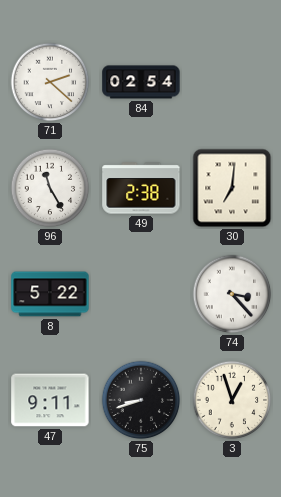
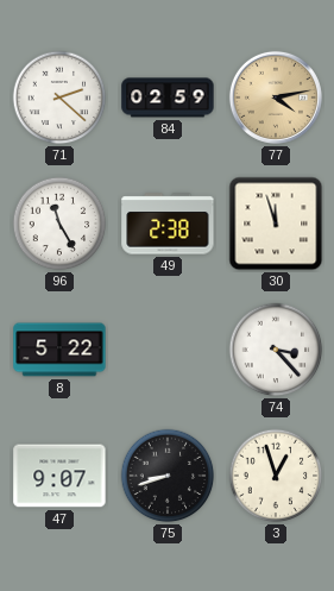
84: 02:54 -> 02:59
77: none -> 4:13
30: 7:01 -> 11:57
47: 9:11 -> 9:07
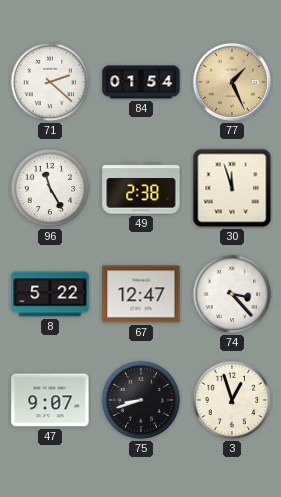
84: 02:59 -> 01:54
77: 4:13 -> 1:26
67: none -> 12:47
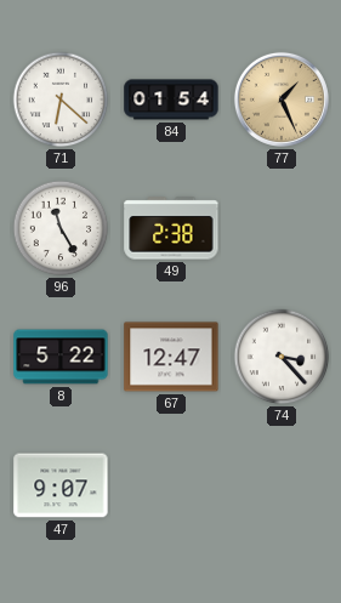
71: 2:22 -> 6:22
30: 11:57 -> none
75: 8:42 -> none
3: 12:57 -> none
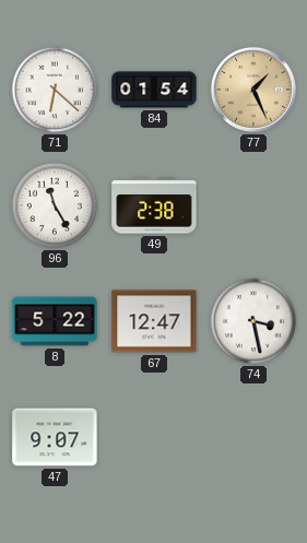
74: 3:23 -> 3:28
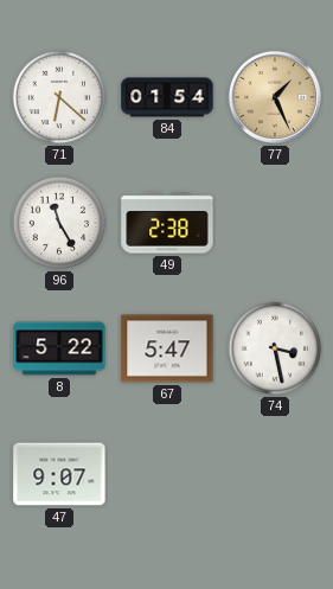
67: 12:47 -> 5:47
